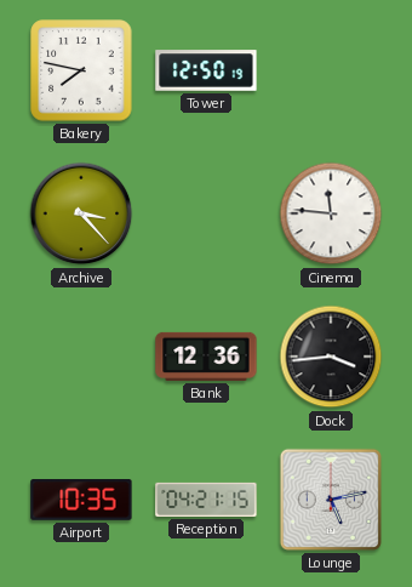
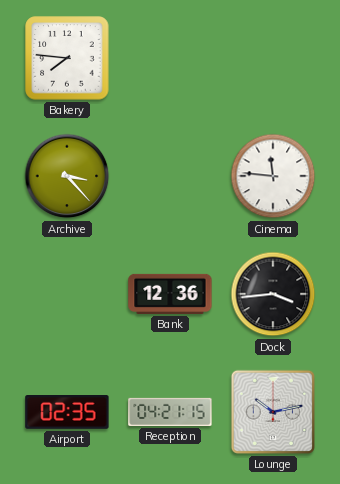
Bakery: 7:47 -> 7:46
Tower: 12:50 -> none
Airport: 10:35 -> 02:35
Lounge: 5:13 -> 10:13
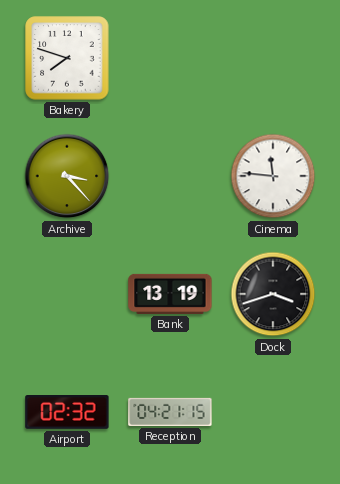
Bakery: 7:46 -> 7:48
Bank: 12:36 -> 13:19
Dock: 3:44 -> 3:42
Airport: 02:35 -> 02:32
Lounge: 10:13 -> none
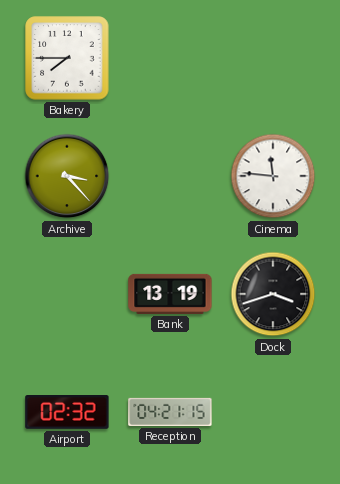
Bakery: 7:48 -> 7:45
